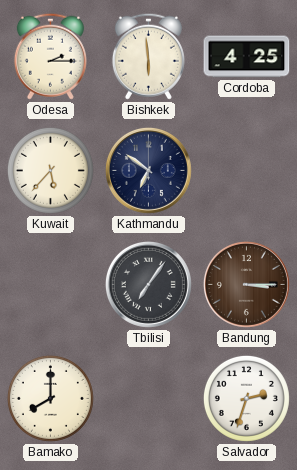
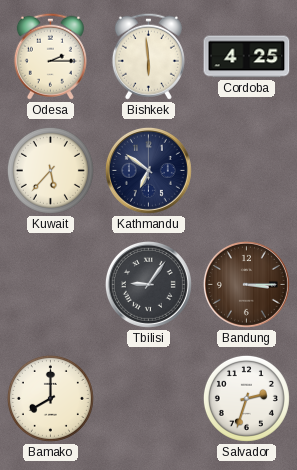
Tbilisi: 7:06 -> 9:06
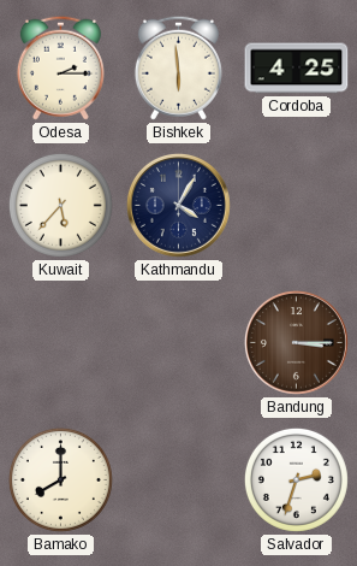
Kathmandu: 6:51 -> 4:05
Tbilisi: 9:06 -> none
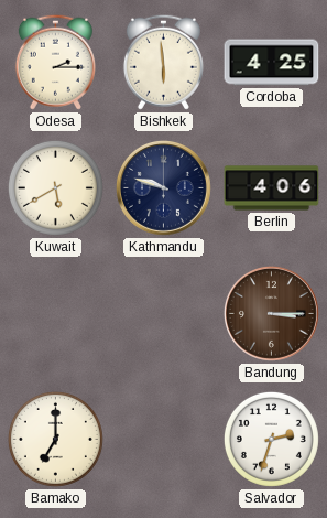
Kuwait: 5:37 -> 5:40
Kathmandu: 4:05 -> 9:48
Berlin: none -> 4:06
Bamako: 8:00 -> 7:00
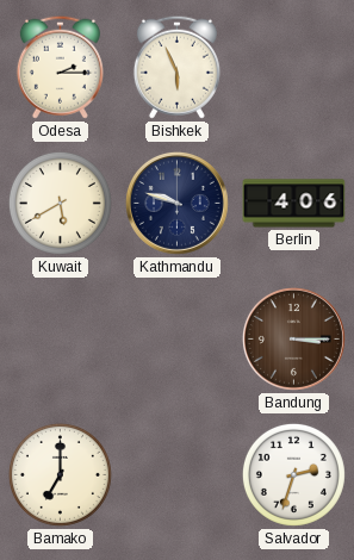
Bishkek: 5:59 -> 5:56
Cordoba: 4:25 -> none
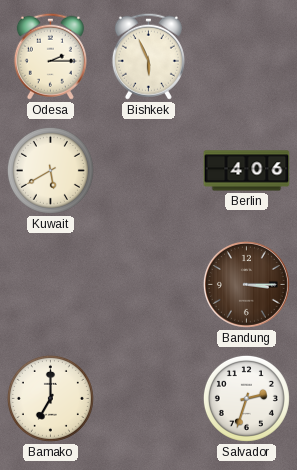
Kathmandu: 9:48 -> none
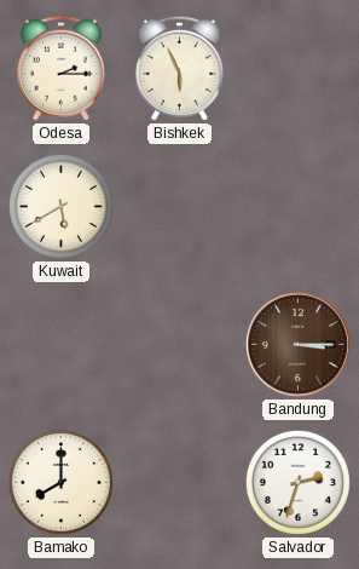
Berlin: 4:06 -> none
Bamako: 7:00 -> 8:00
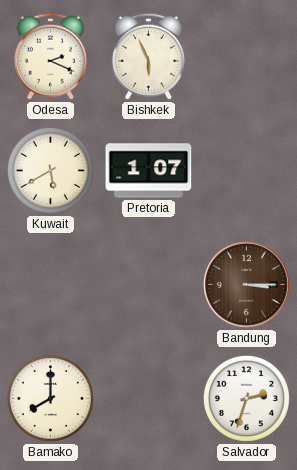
Odesa: 2:15 -> 2:19
Pretoria: none -> 1:07
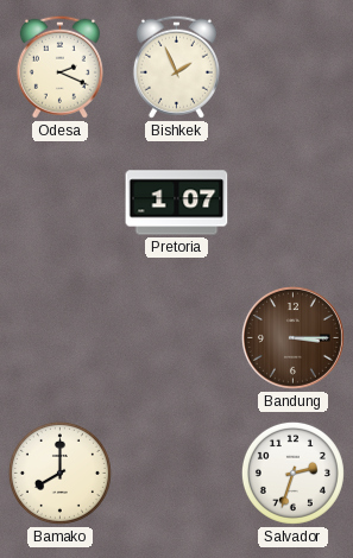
Bishkek: 5:56 -> 1:56
Kuwait: 5:40 -> none
